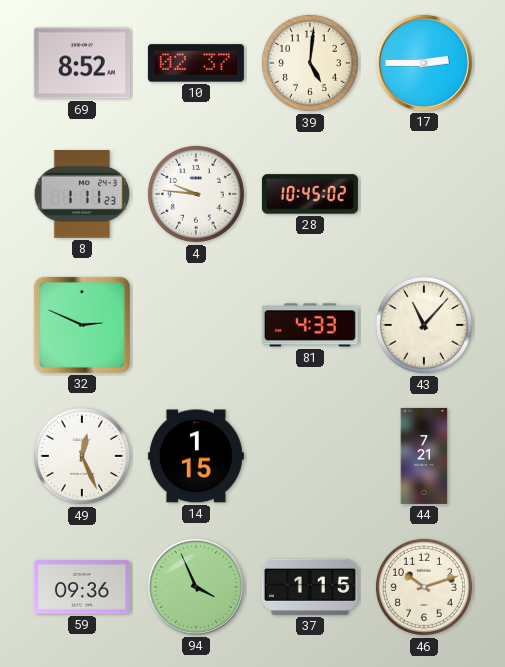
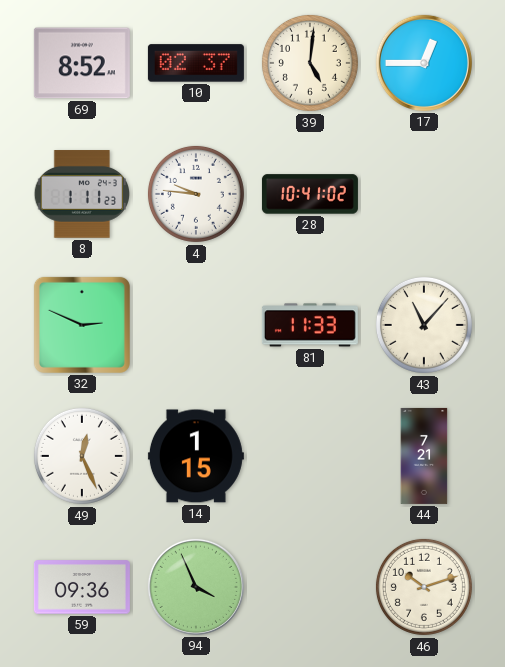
17: 2:45 -> 12:45
28: 10:45 -> 10:41
81: 4:33 -> 11:33
37: 1:15 -> none
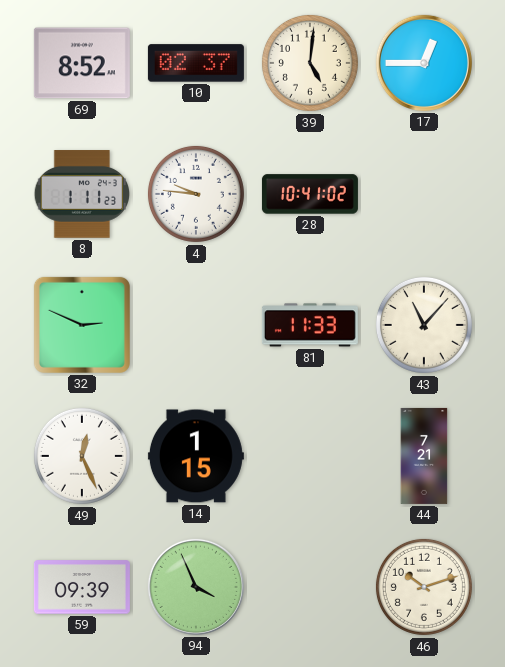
59: 09:36 -> 09:39
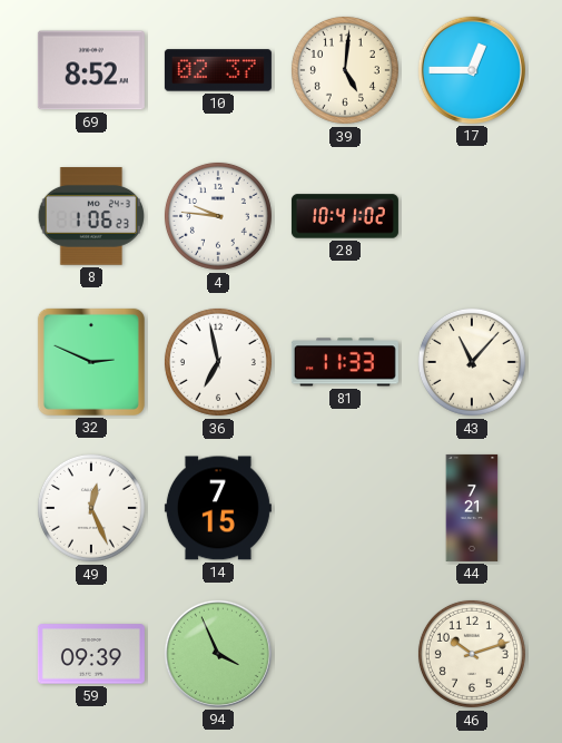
8: 1:11 -> 1:06
36: none -> 6:58
14: 1:15 -> 7:15
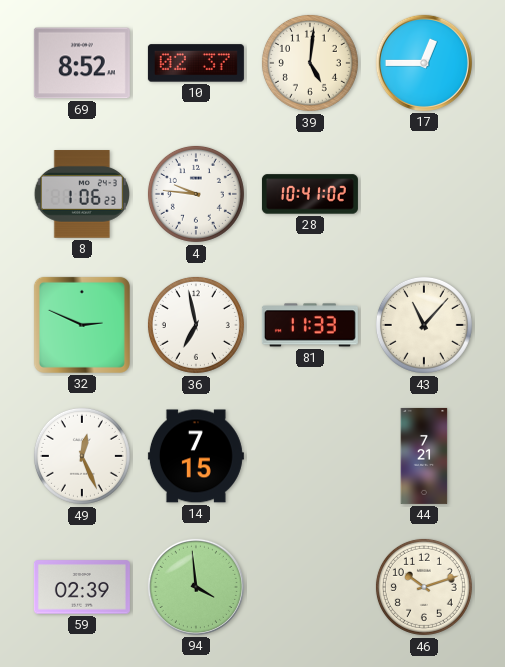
59: 09:39 -> 02:39
94: 3:56 -> 3:59
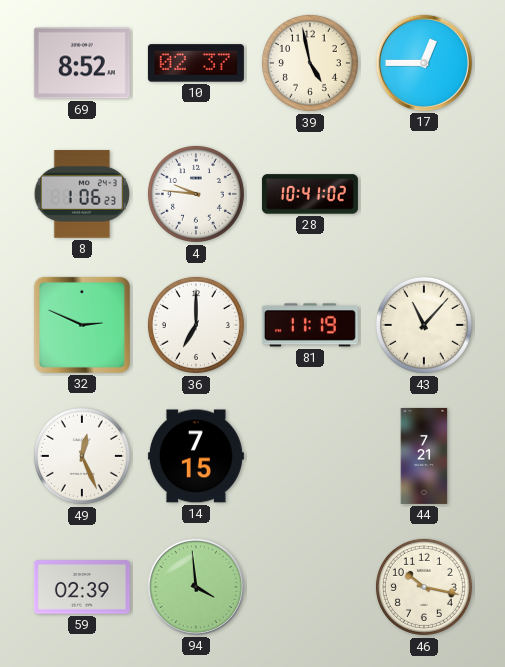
39: 5:01 -> 4:58
36: 6:58 -> 7:00
81: 11:33 -> 11:19
46: 10:12 -> 10:17
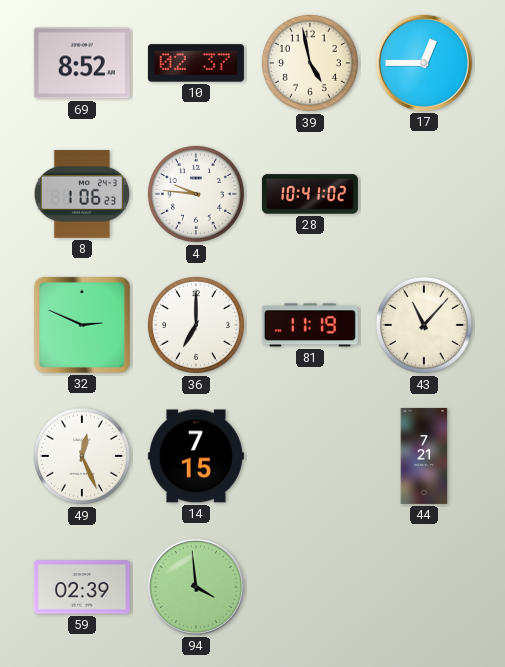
46: 10:17 -> none
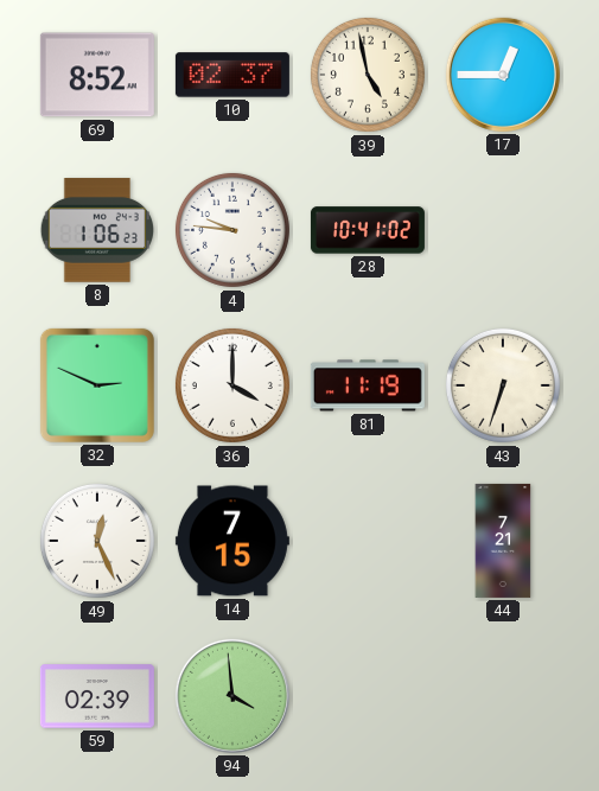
36: 7:00 -> 4:00
43: 11:07 -> 6:33
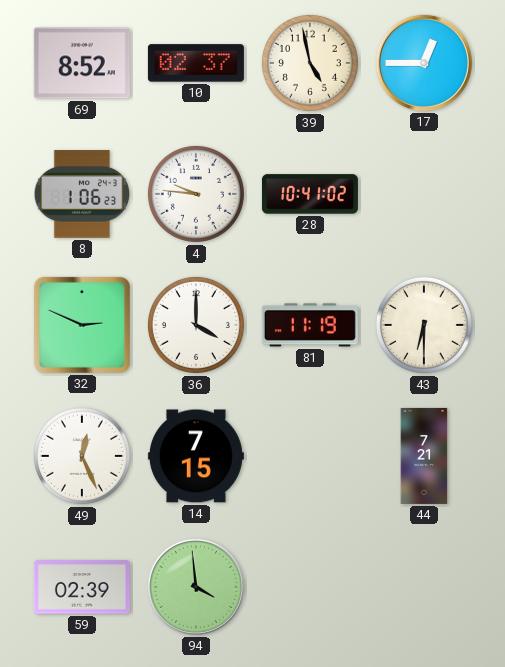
43: 6:33 -> 6:30
